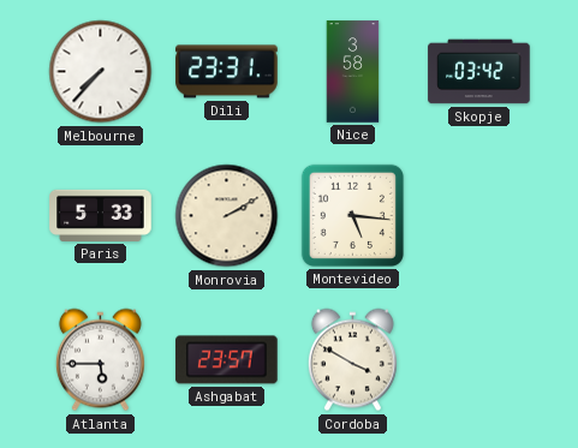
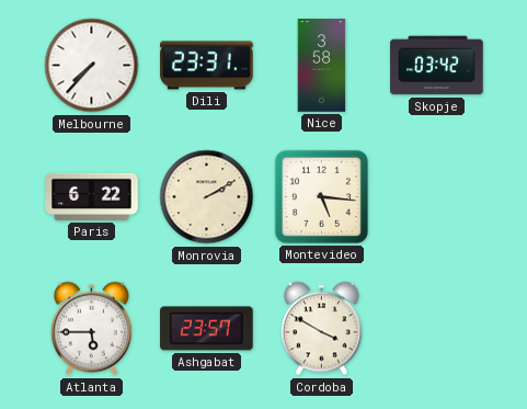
Paris: 5:33 -> 6:22
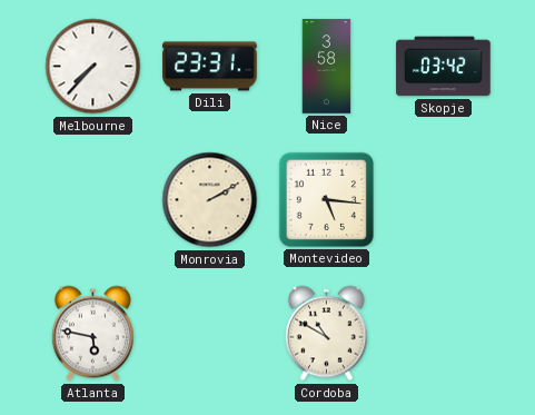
Paris: 6:22 -> none
Atlanta: 5:45 -> 5:47
Ashgabat: 23:57 -> none
Cordoba: 3:50 -> 10:50
